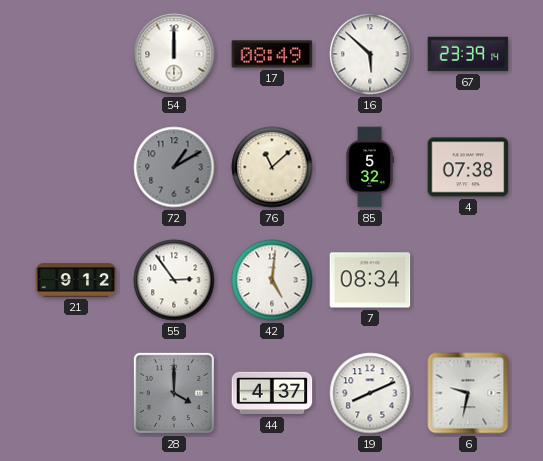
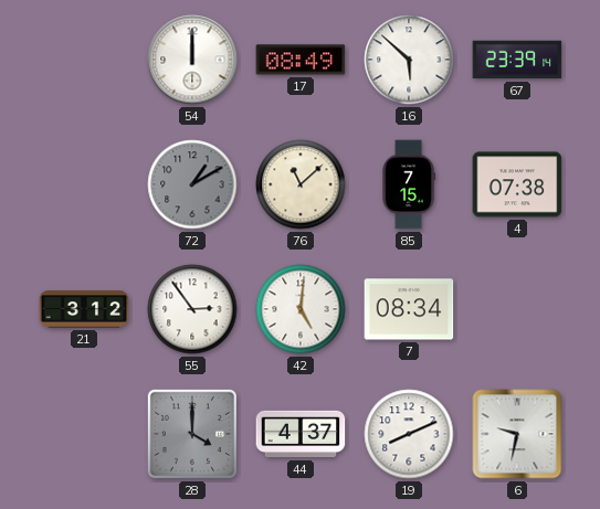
85: 5:32 -> 7:15
21: 9:12 -> 3:12
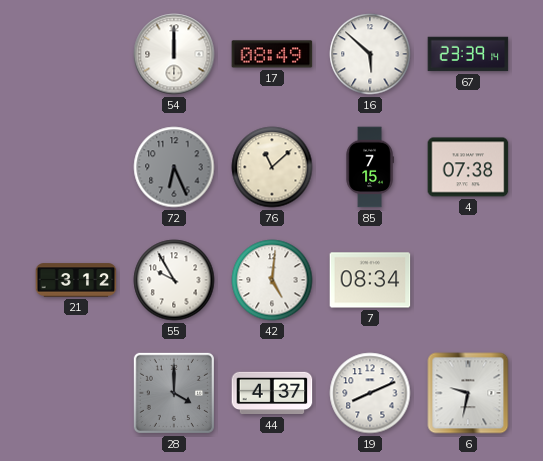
72: 1:10 -> 6:26
55: 2:54 -> 9:55
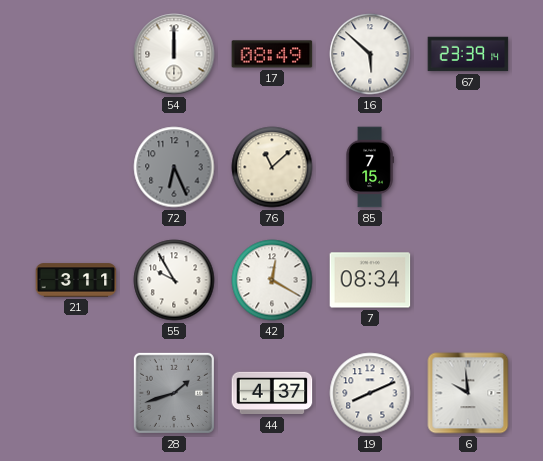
4: 07:38 -> none
21: 3:12 -> 3:11
42: 5:01 -> 12:20
28: 4:00 -> 1:42
6: 9:32 -> 9:59
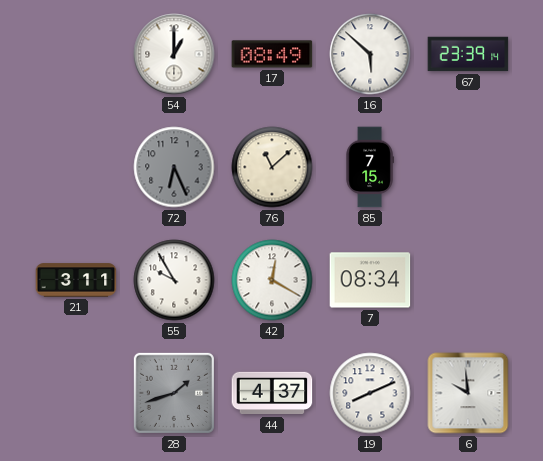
54: 12:00 -> 1:00
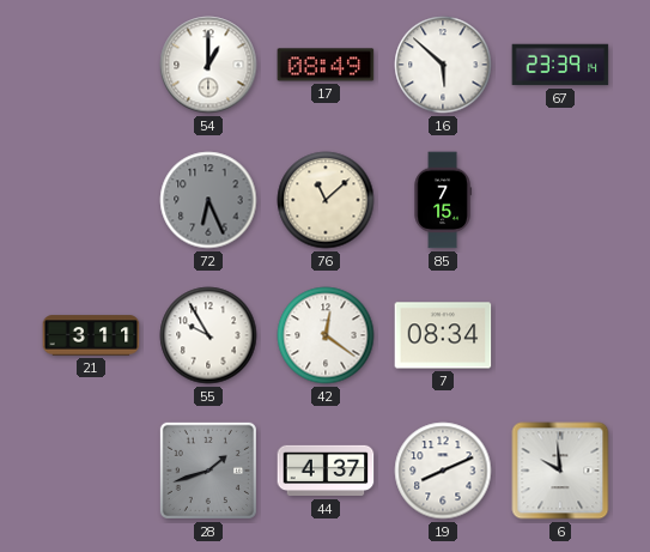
42: 12:20 -> 12:21
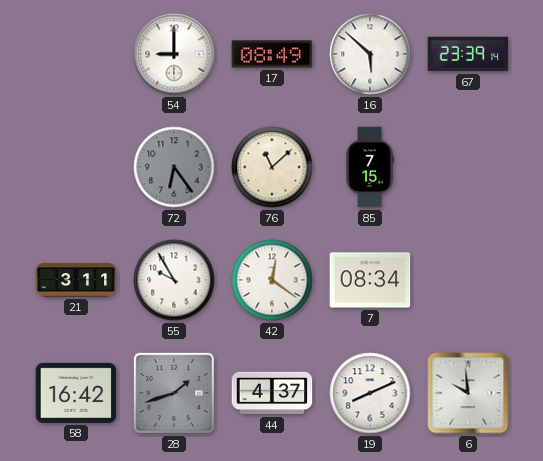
54: 1:00 -> 9:00
72: 6:26 -> 6:24
58: none -> 16:42
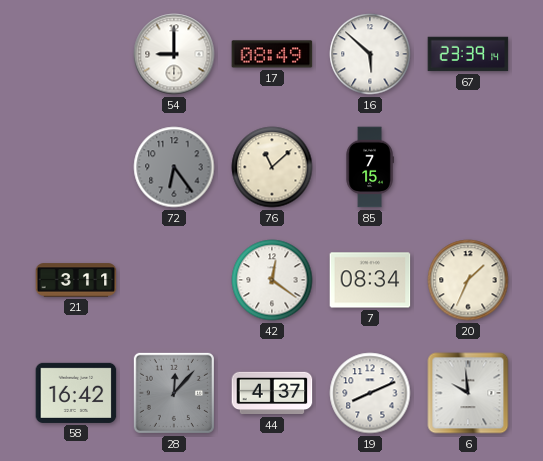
55: 9:55 -> none
20: none -> 1:34
28: 1:42 -> 12:07
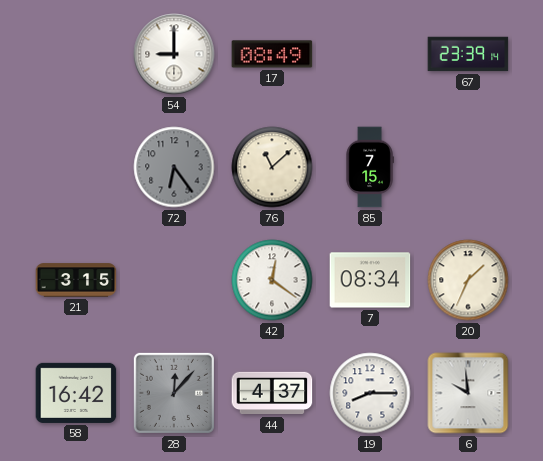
16: 5:52 -> none
21: 3:11 -> 3:15
19: 8:11 -> 8:15
